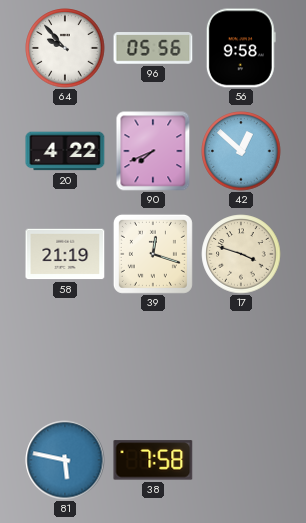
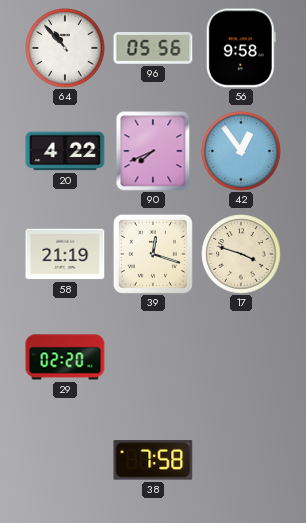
64: 9:53 -> 10:53
42: 12:52 -> 12:54
29: none -> 02:20
81: 5:47 -> none
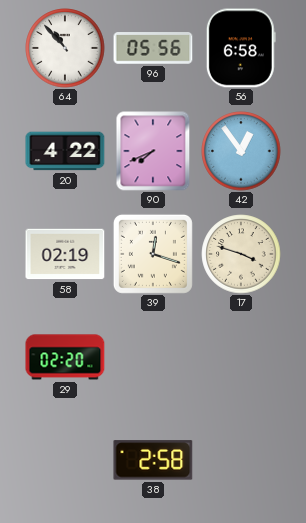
56: 9:58 -> 6:58
58: 21:19 -> 02:19
38: 7:58 -> 2:58
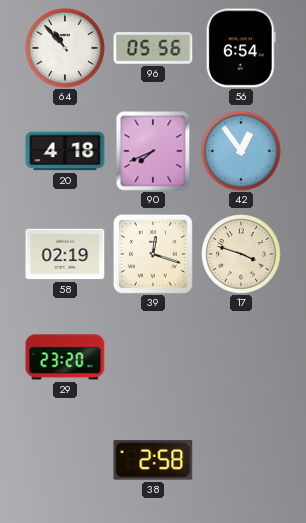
56: 6:58 -> 6:54
20: 4:22 -> 4:18
29: 02:20 -> 23:20
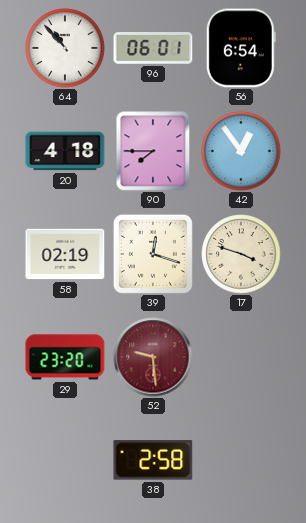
96: 05:56 -> 06:01
90: 7:41 -> 7:45
52: none -> 9:29
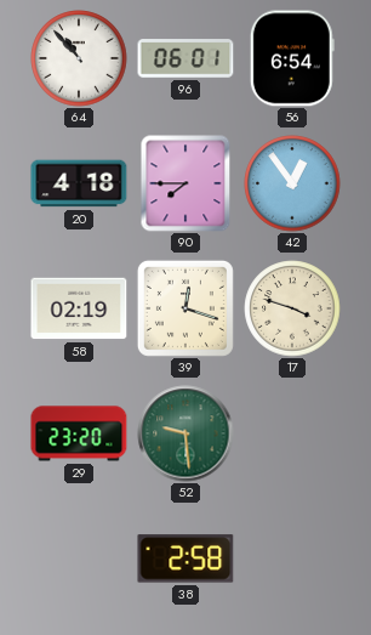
52 dial: burgundy -> green
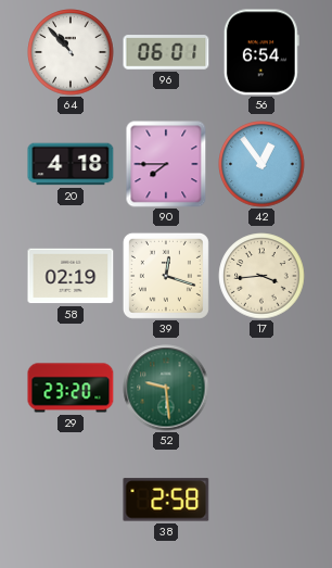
17: 3:48 -> 3:44
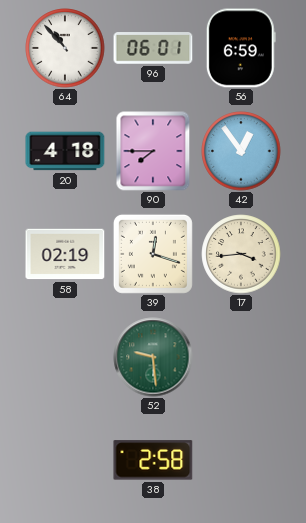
56: 6:54 -> 6:59
29: 23:20 -> none
